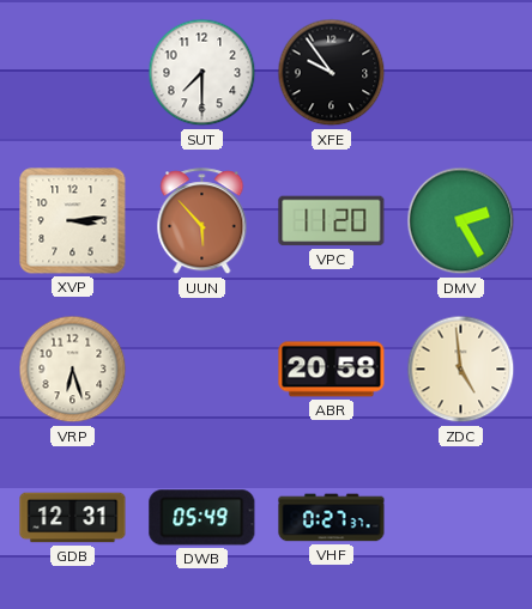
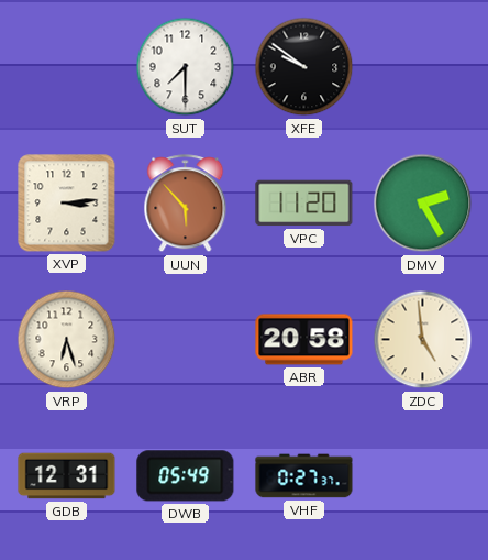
XFE: 9:54 -> 9:51
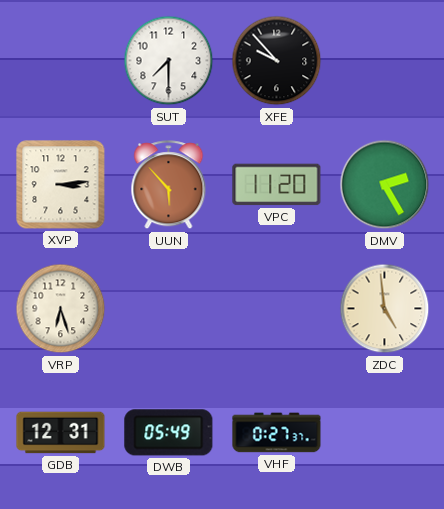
XFE: 9:51 -> 9:53
ABR: 20:58 -> none
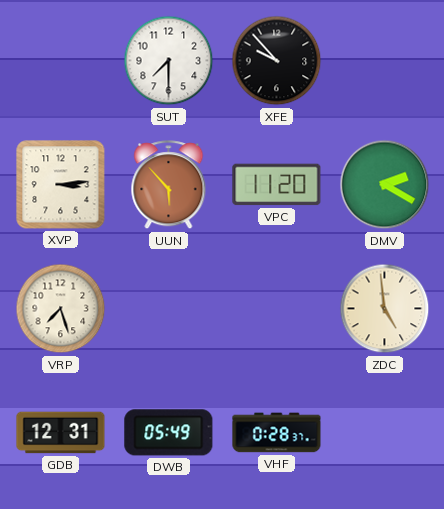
DMV: 2:25 -> 2:20
VRP: 6:27 -> 7:27
VHF: 0:27 -> 0:28
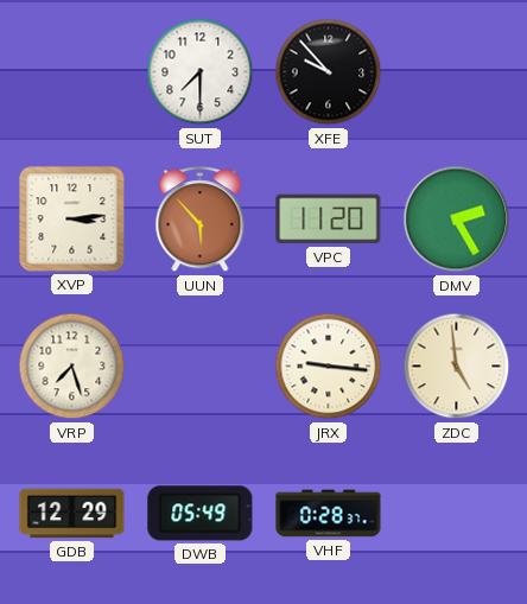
DMV: 2:20 -> 2:25
JRX: none -> 9:16
GDB: 12:31 -> 12:29
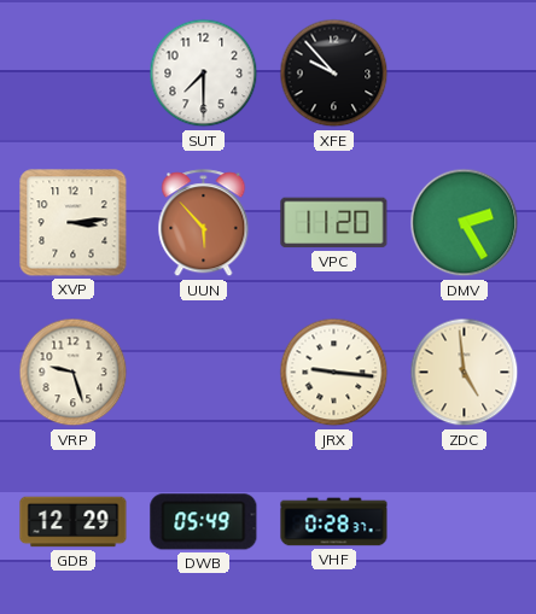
VRP: 7:27 -> 9:27
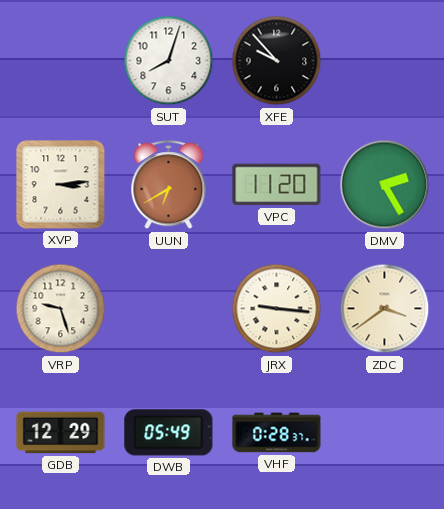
SUT: 7:30 -> 8:03
UUN: 5:53 -> 6:40
ZDC: 4:59 -> 3:39
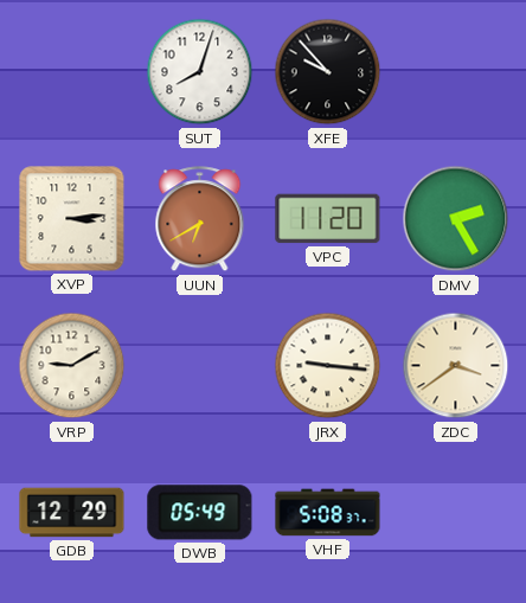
VRP: 9:27 -> 9:10
VHF: 0:28 -> 5:08
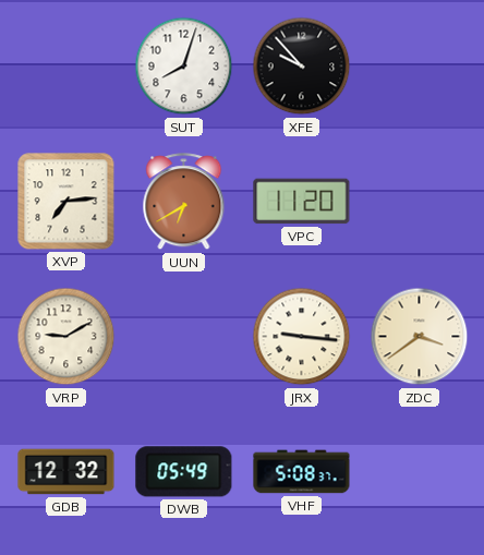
XVP: 3:14 -> 7:14
DMV: 2:25 -> none
GDB: 12:29 -> 12:32
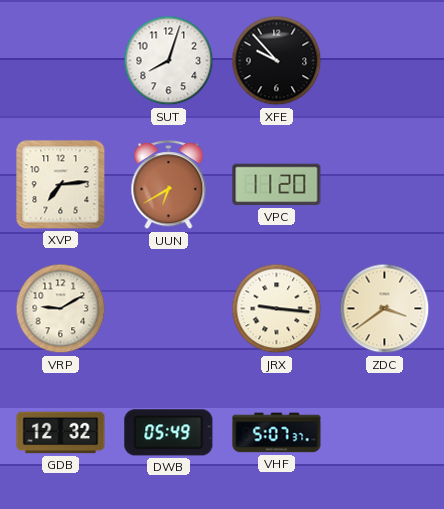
VHF: 5:08 -> 5:07
